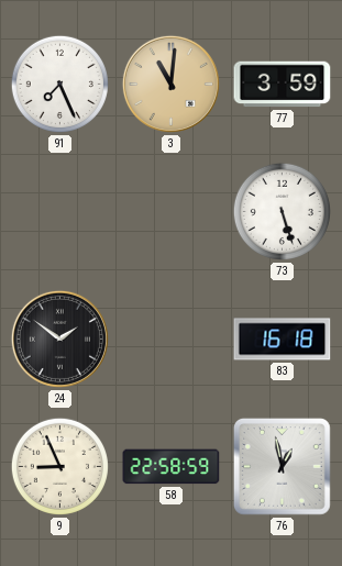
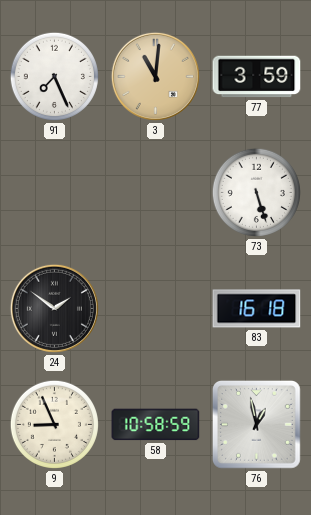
58: 22:58 -> 10:58
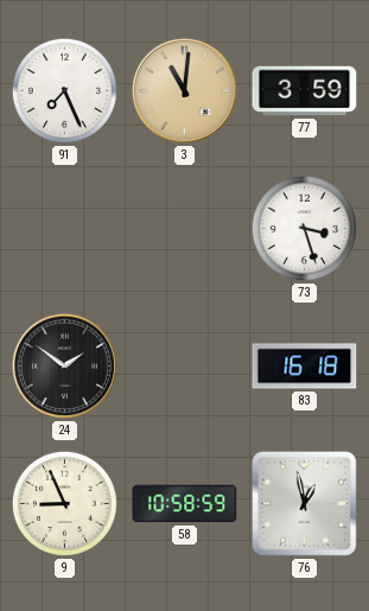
73: 5:27 -> 3:27
